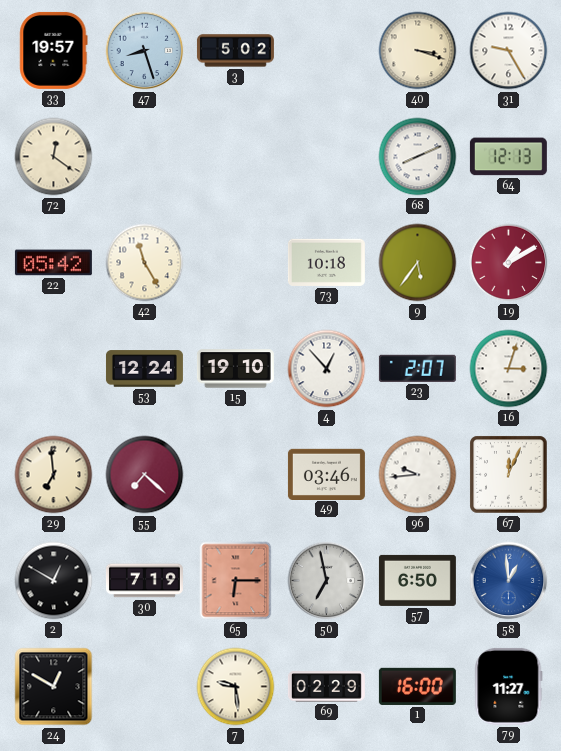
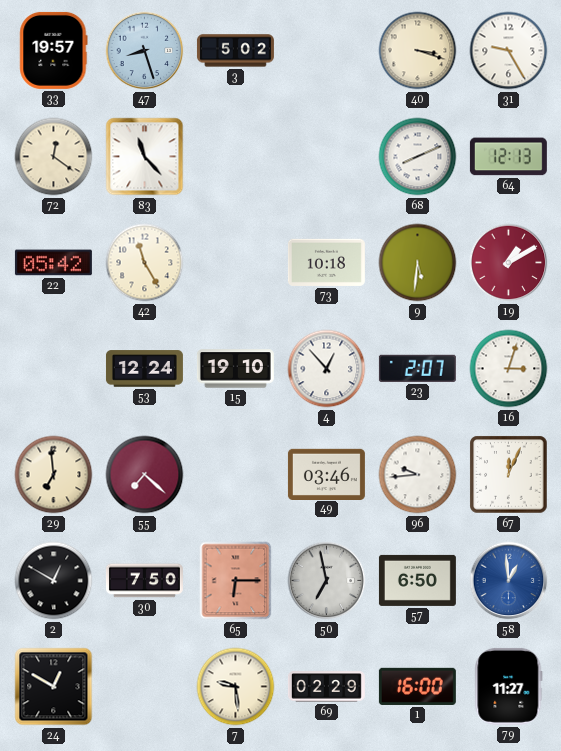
83: none -> 11:23
9: 5:36 -> 5:31
30: 7:19 -> 7:50
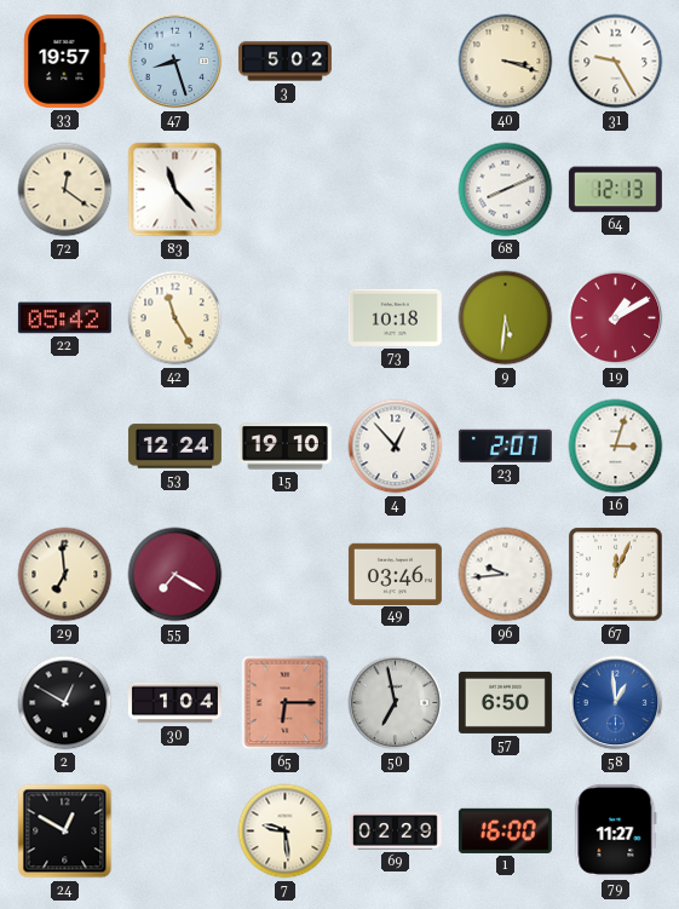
55: 7:22 -> 7:20
30: 7:50 -> 1:04
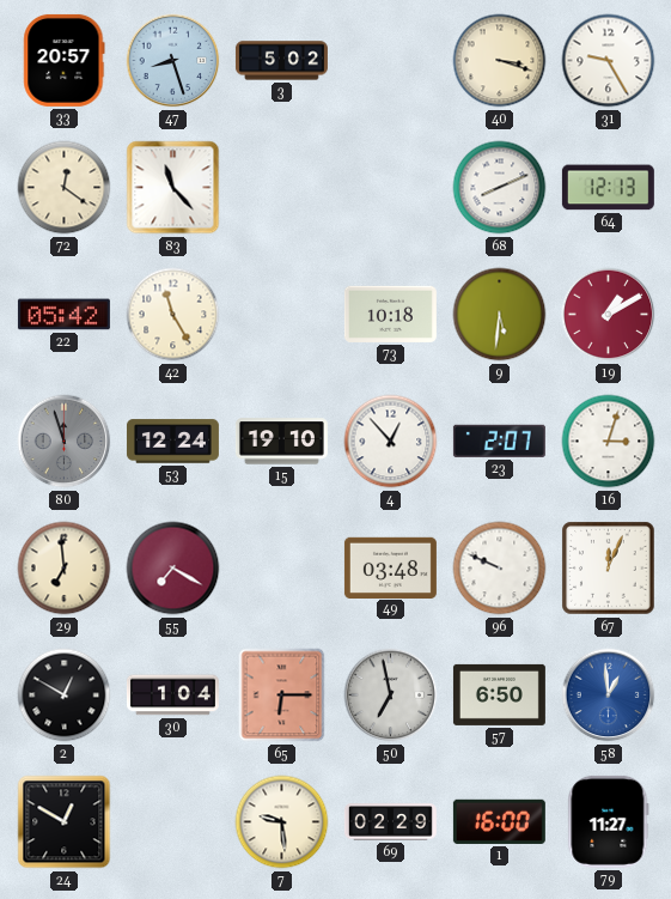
33: 19:57 -> 20:57
80: none -> 11:57
49: 03:46 -> 03:48
96: 9:44 -> 9:49
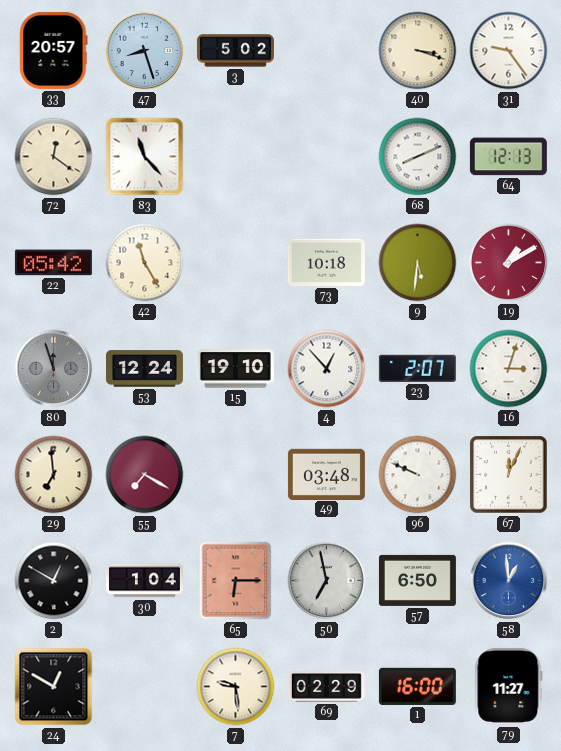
31: 9:25 -> 9:24
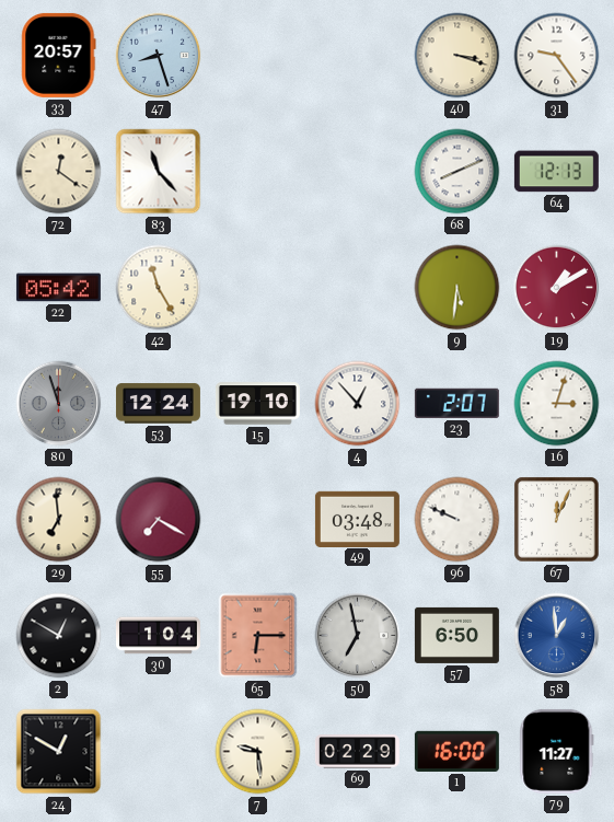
3: 5:02 -> none
73: 10:18 -> none
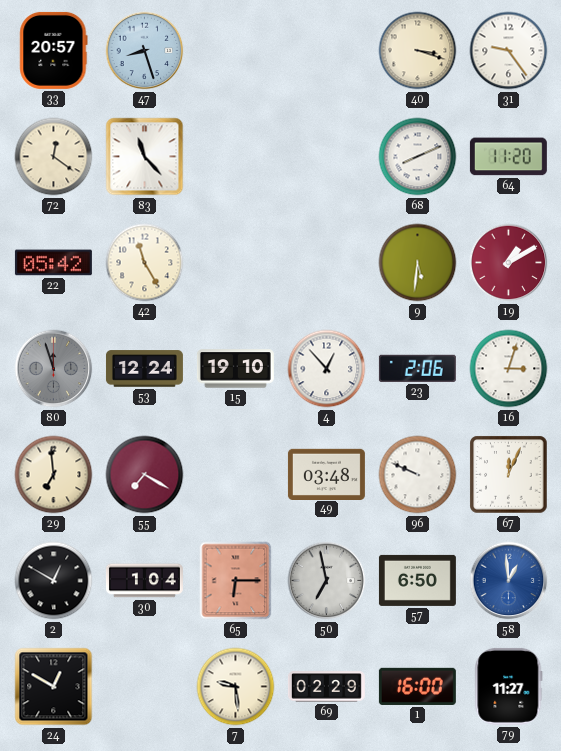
64: 12:13 -> 11:20
23: 2:07 -> 2:06
